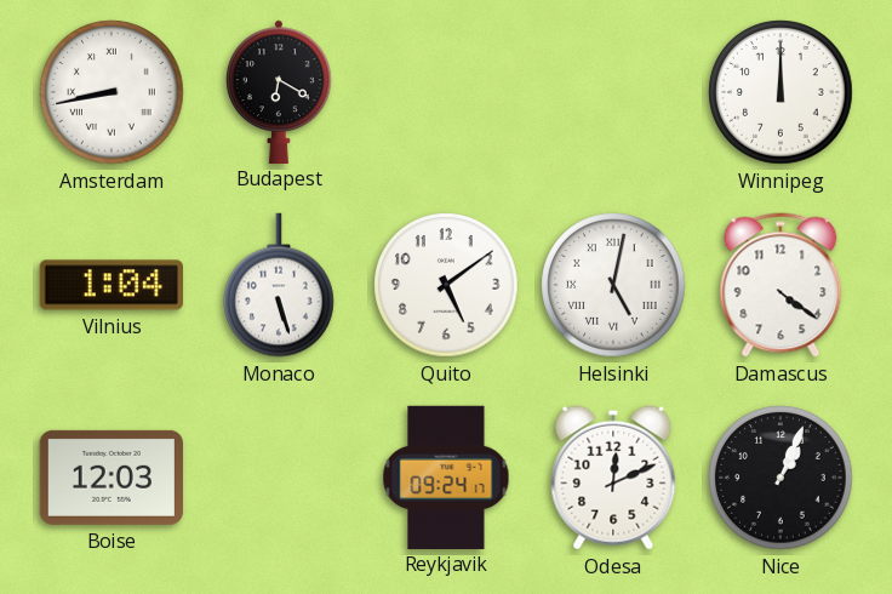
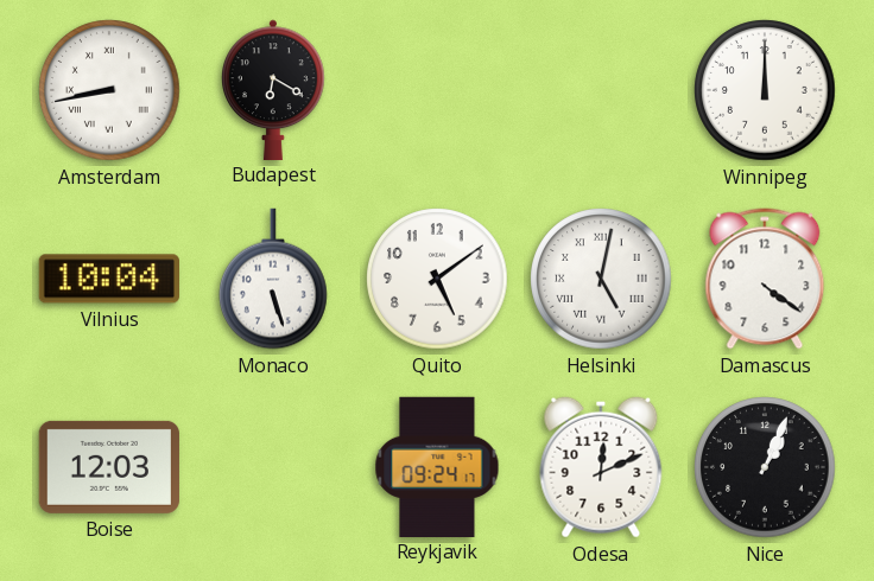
Vilnius: 1:04 -> 10:04
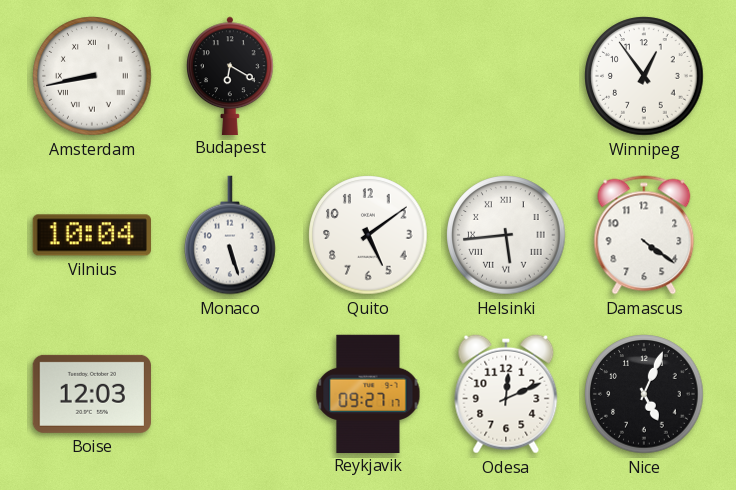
Winnipeg: 12:00 -> 12:54
Helsinki: 5:02 -> 5:44
Reykjavik: 09:24 -> 09:27
Nice: 1:04 -> 5:04
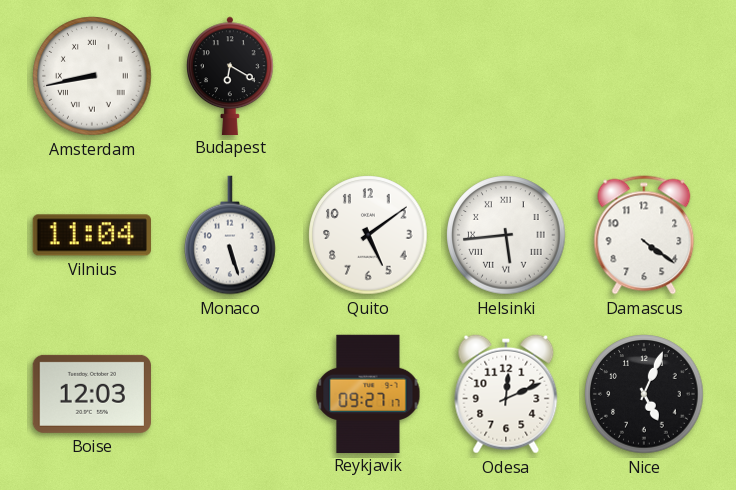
Winnipeg: 12:54 -> none
Vilnius: 10:04 -> 11:04
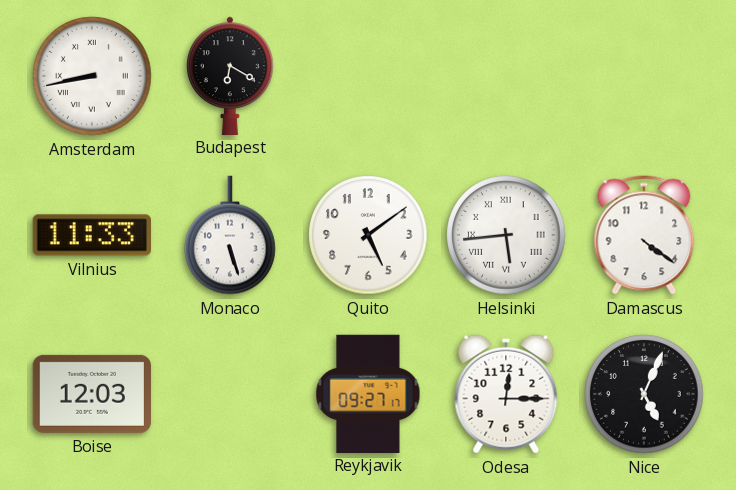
Vilnius: 11:04 -> 11:33
Odesa: 12:11 -> 12:15
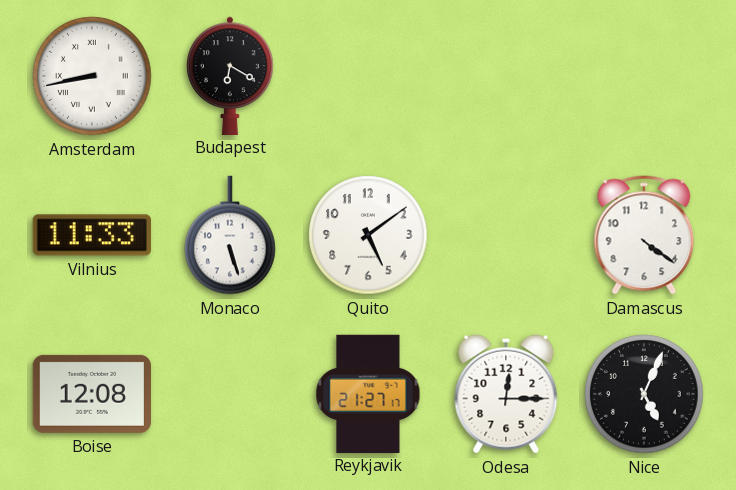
Helsinki: 5:44 -> none
Boise: 12:03 -> 12:08
Reykjavik: 09:27 -> 21:27
